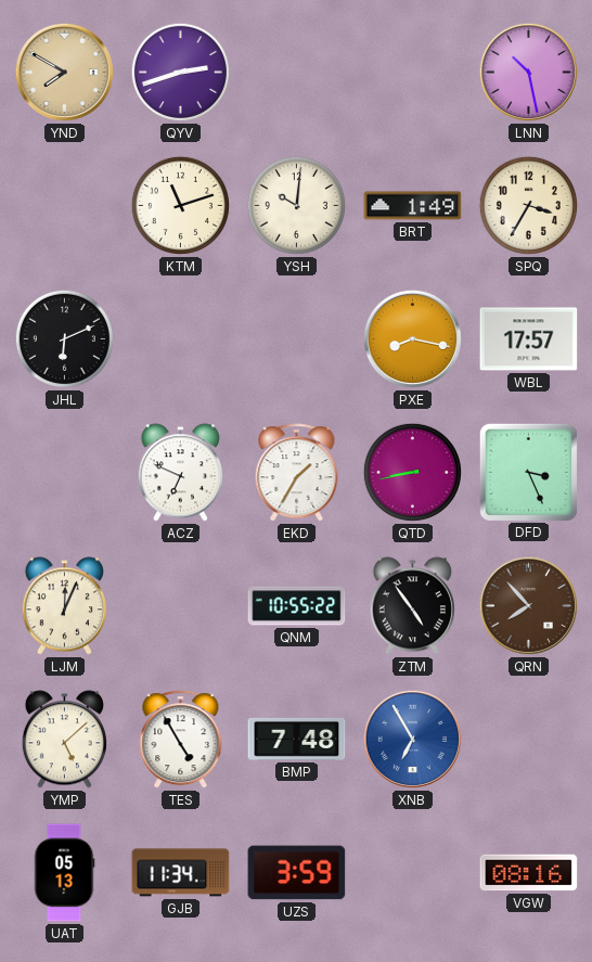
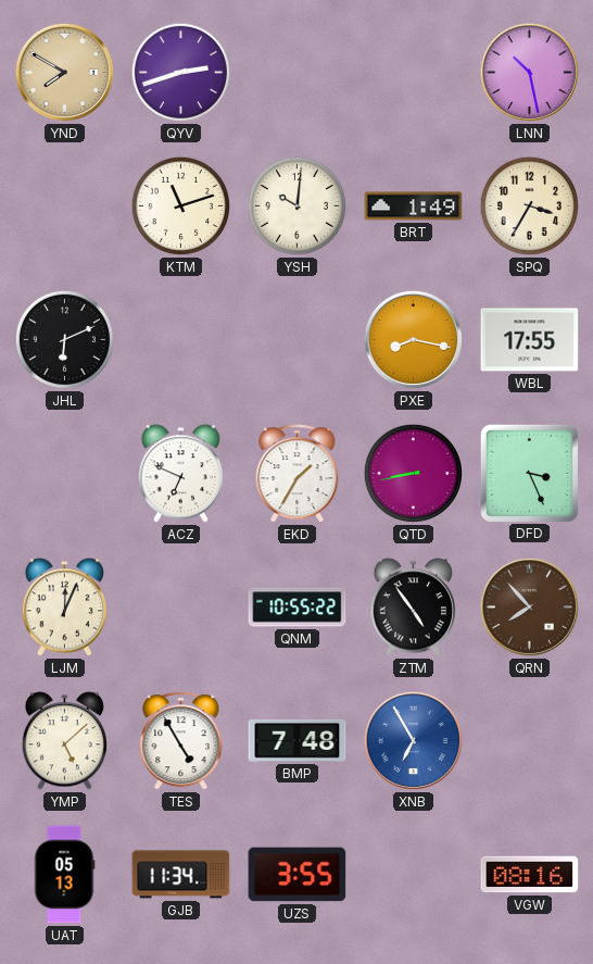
WBL: 17:57 -> 17:55
UZS: 3:59 -> 3:55
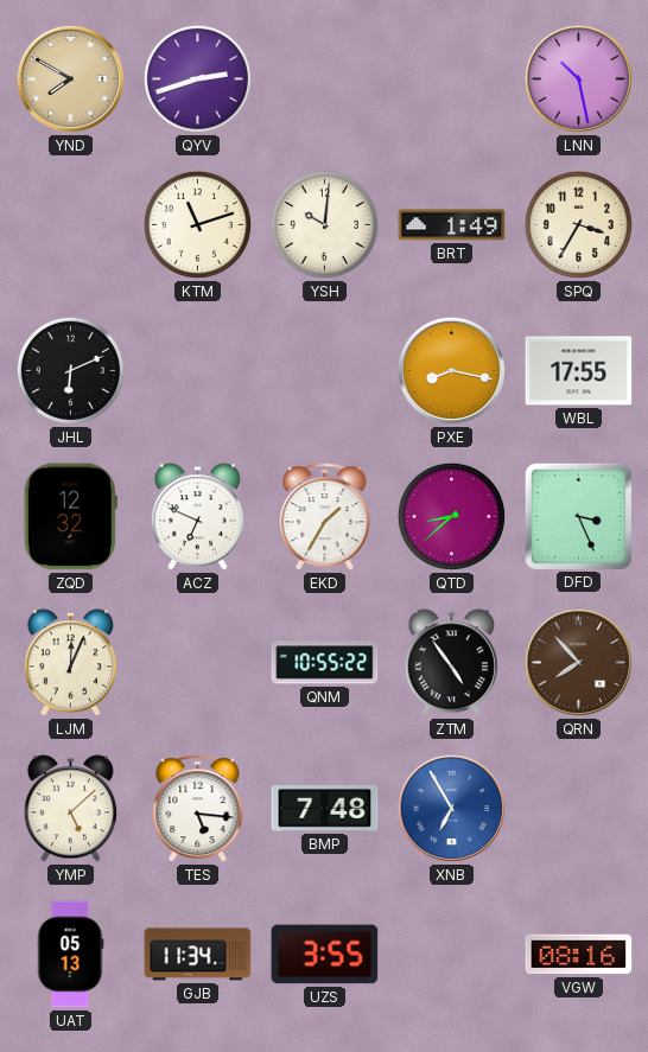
ZQD: none -> 12:32
QTD: 8:43 -> 8:38
TES: 4:55 -> 5:16
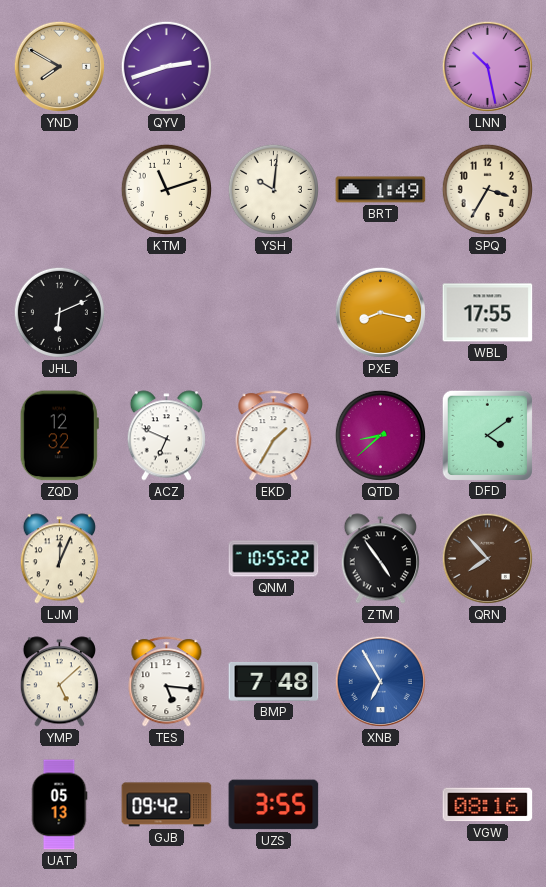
DFD: 3:26 -> 4:09
GJB: 11:34 -> 09:42
